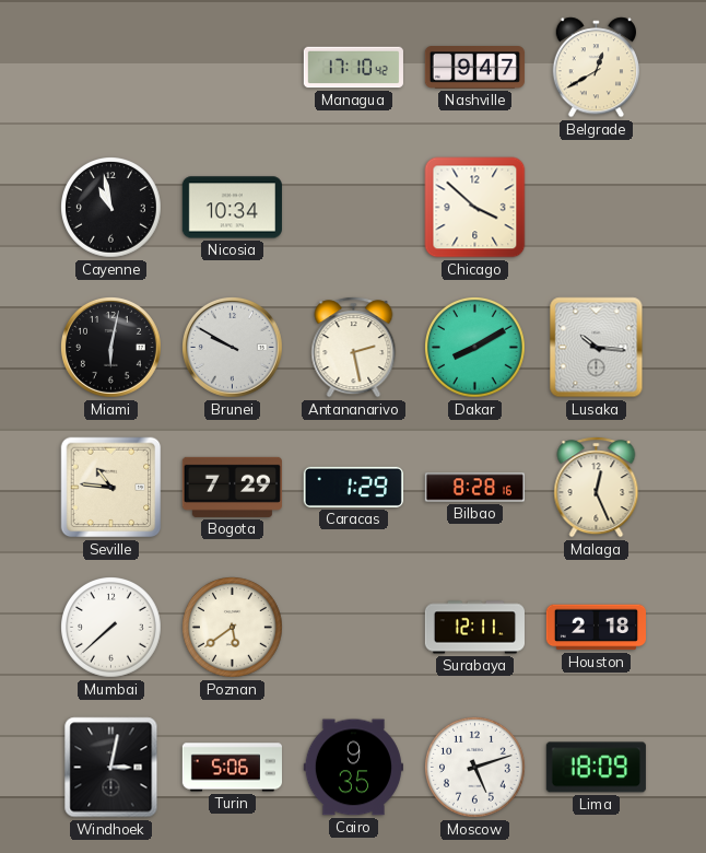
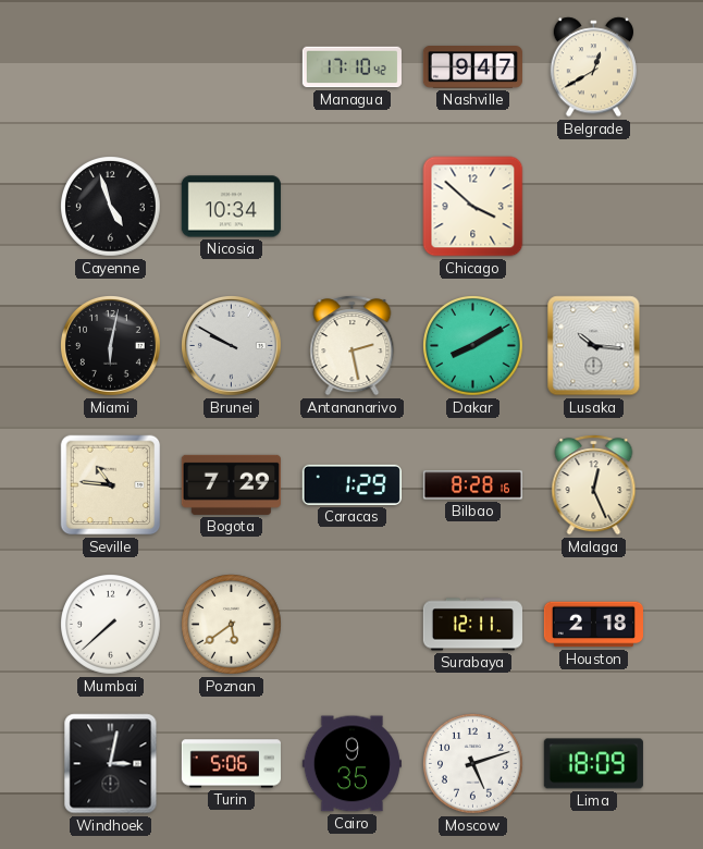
Cayenne: 10:58 -> 4:57
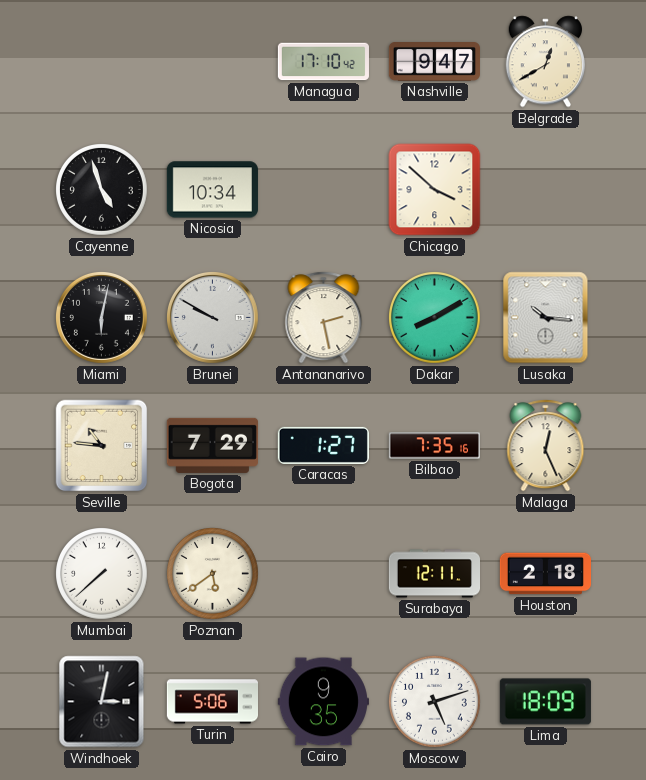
Caracas: 1:29 -> 1:27
Bilbao: 8:28 -> 7:35
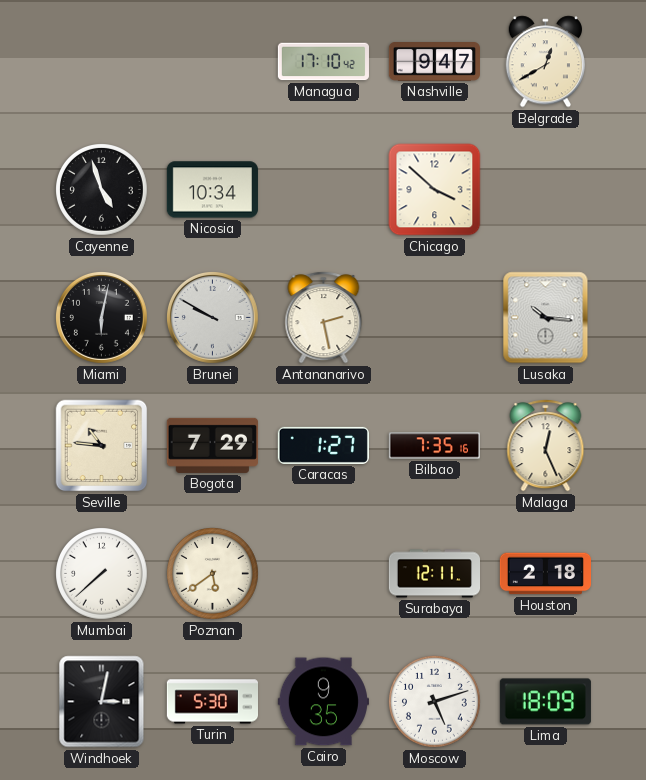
Dakar: 8:10 -> none
Turin: 5:06 -> 5:30
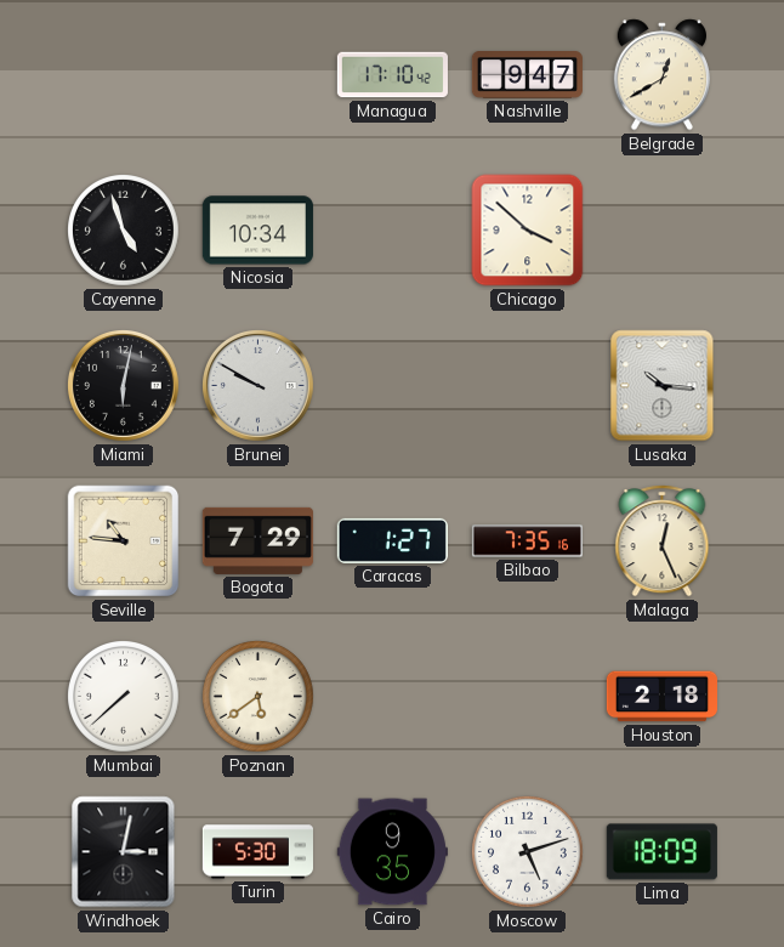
Antananarivo: 2:28 -> none
Surabaya: 12:11 -> none
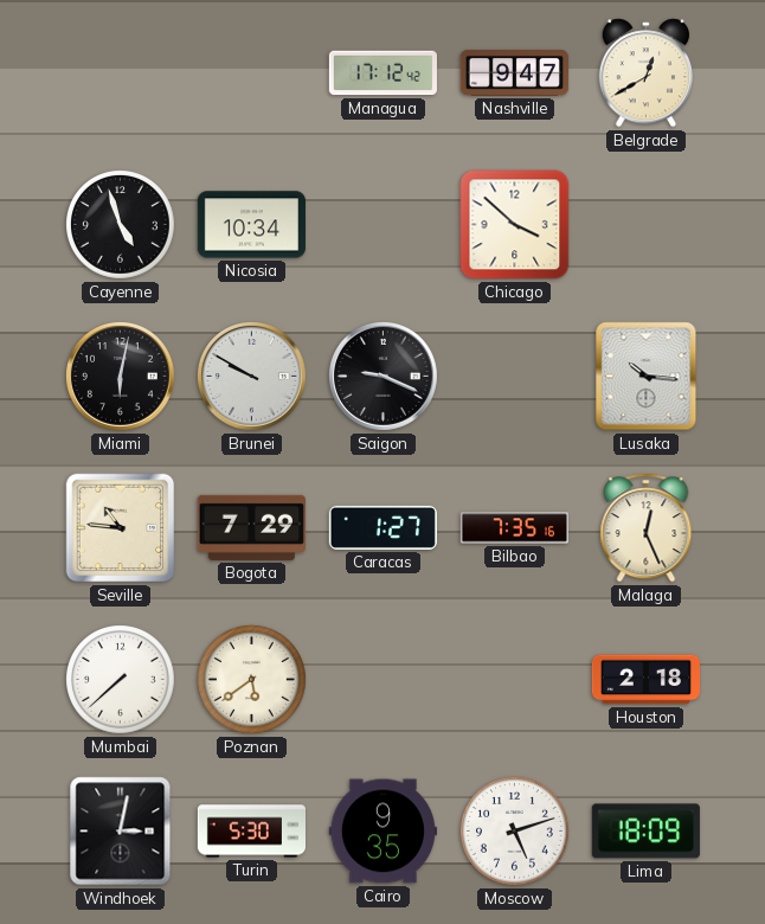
Managua: 17:10 -> 17:12
Saigon: none -> 9:19
